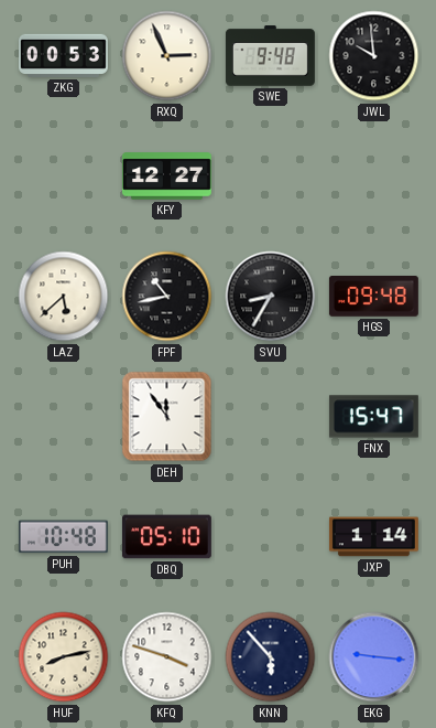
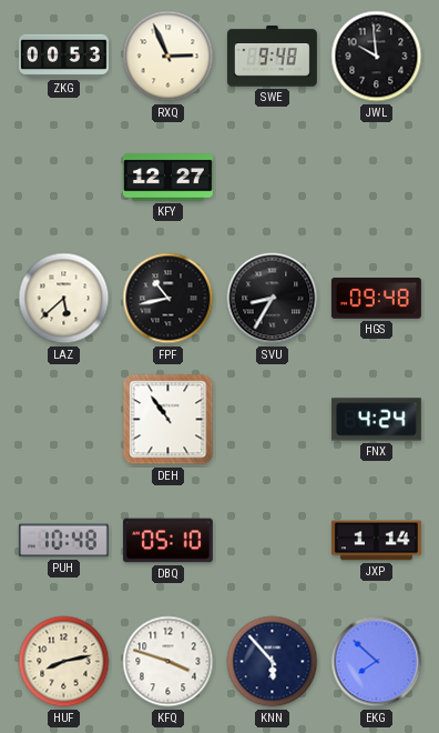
DEH: 11:54 -> 10:54
FNX: 15:47 -> 4:24
EKG: 9:16 -> 7:52
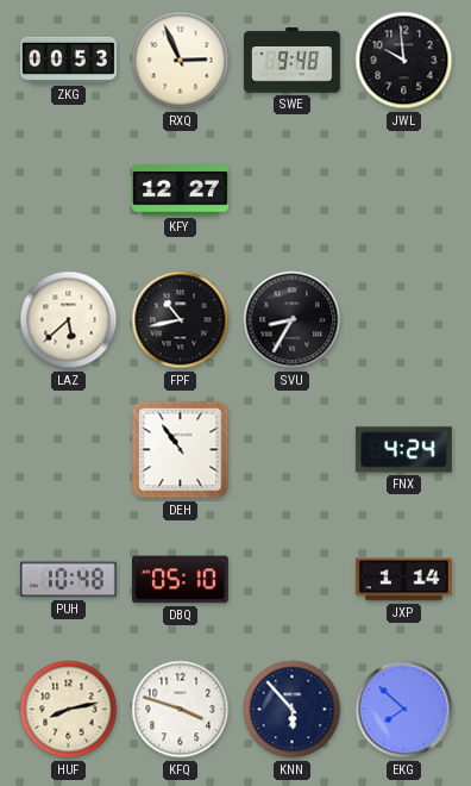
HGS: 09:48 -> none
